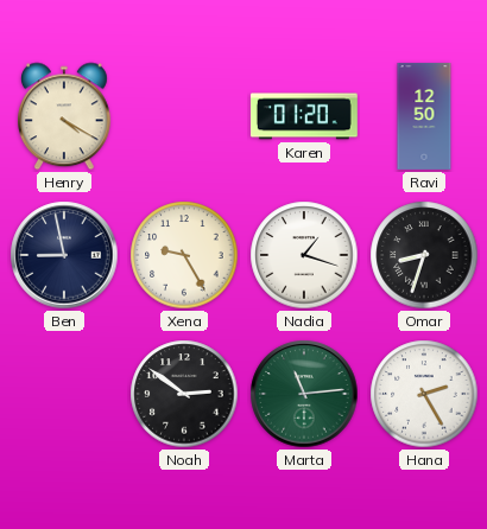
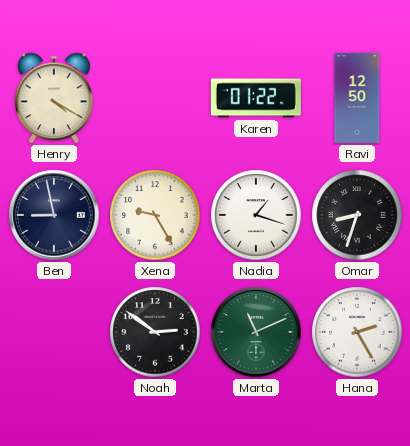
Karen: 01:20 -> 01:22
Marta: 11:14 -> 11:11
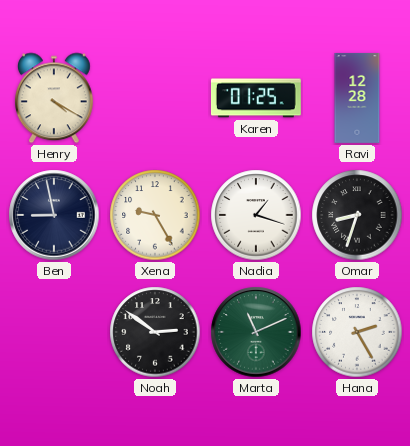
Karen: 01:22 -> 01:25
Ravi: 12:50 -> 12:28
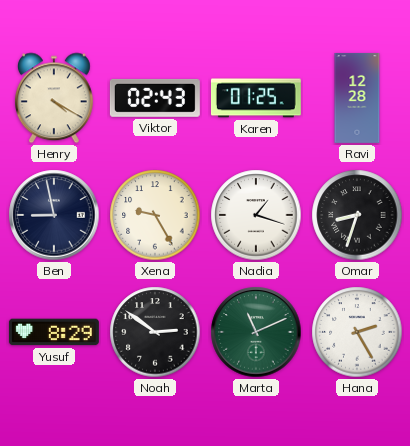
Viktor: none -> 02:43
Yusuf: none -> 8:29
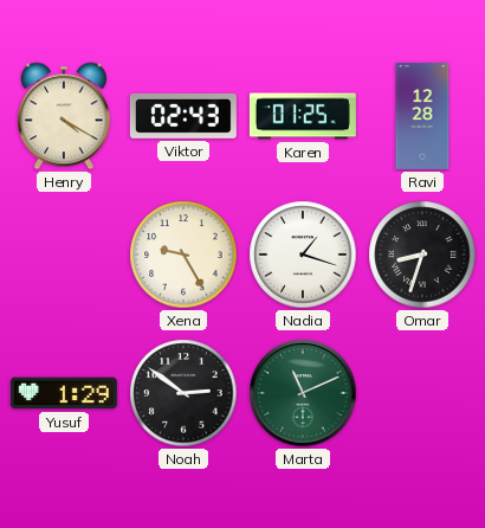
Ben: 8:58 -> none
Yusuf: 8:29 -> 1:29
Hana: 2:25 -> none
